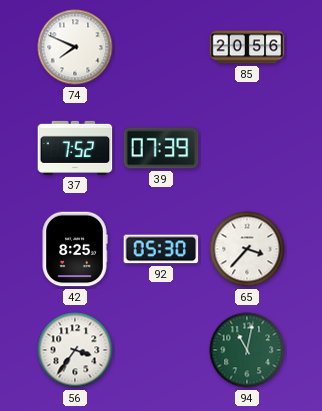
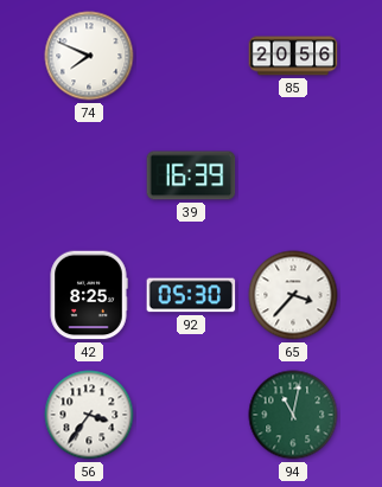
37: 7:52 -> none
39: 07:39 -> 16:39
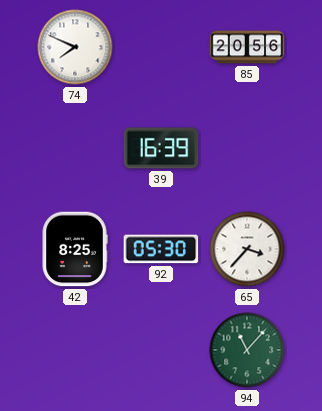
56: 3:36 -> none
94: 11:02 -> 11:07
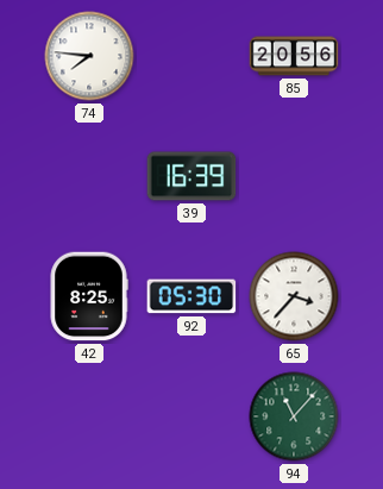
74: 7:49 -> 7:46
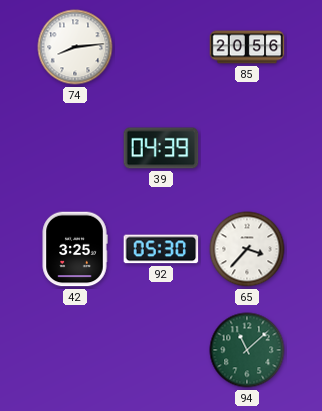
74: 7:46 -> 8:14
39: 16:39 -> 04:39
42: 8:25 -> 3:25
94: 11:07 -> 11:08
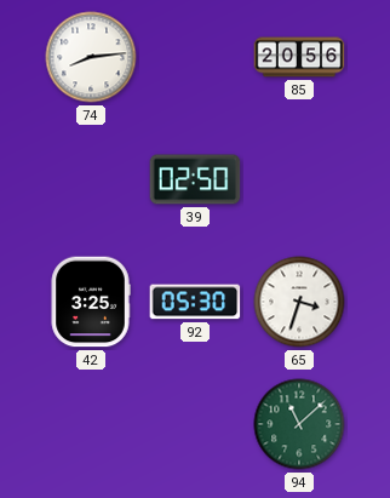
39: 04:39 -> 02:50
65: 3:37 -> 3:33
